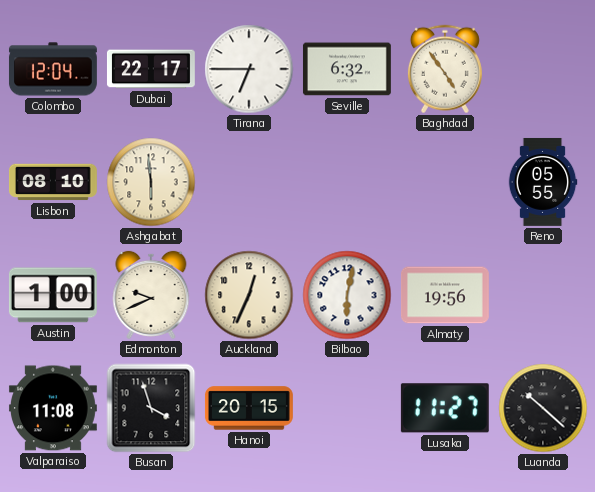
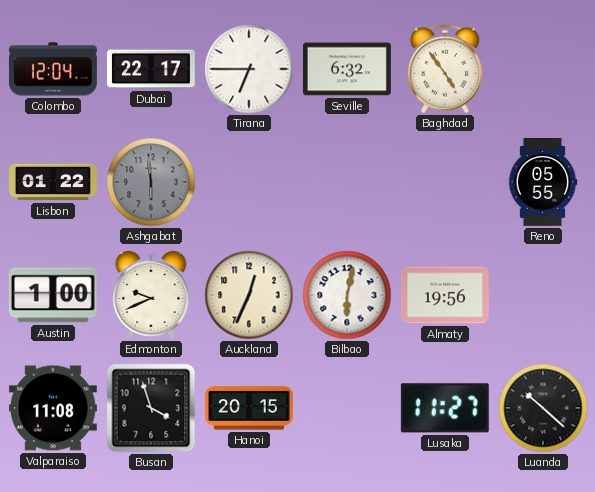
Lisbon: 08:10 -> 01:22
Ashgabat dial: cream -> grey
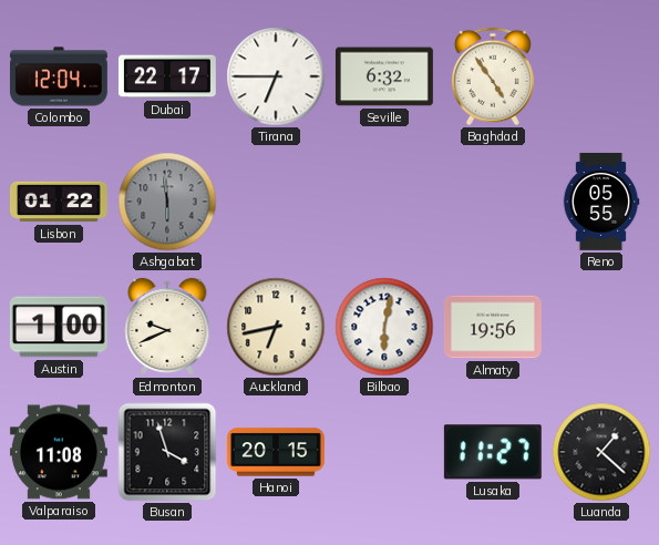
Auckland: 12:34 -> 6:43
Luanda: 10:22 -> 1:22
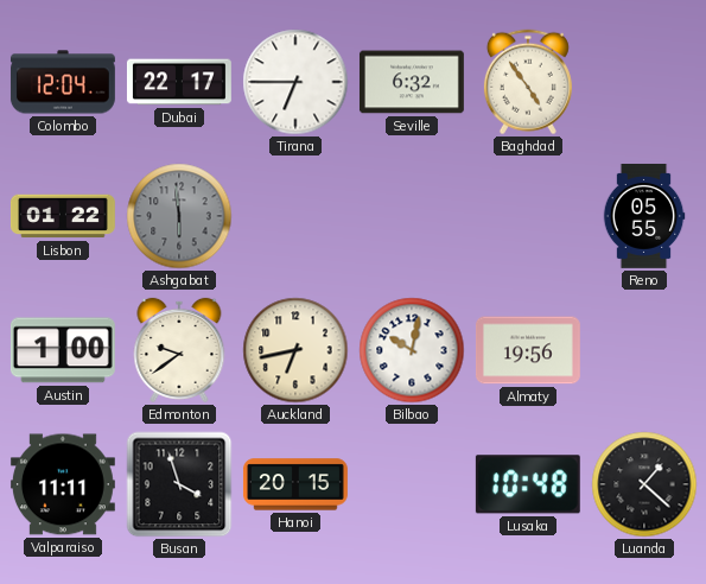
Edmonton: 9:41 -> 9:39
Bilbao: 6:02 -> 10:02
Valparaiso: 11:08 -> 11:11
Lusaka: 11:27 -> 10:48
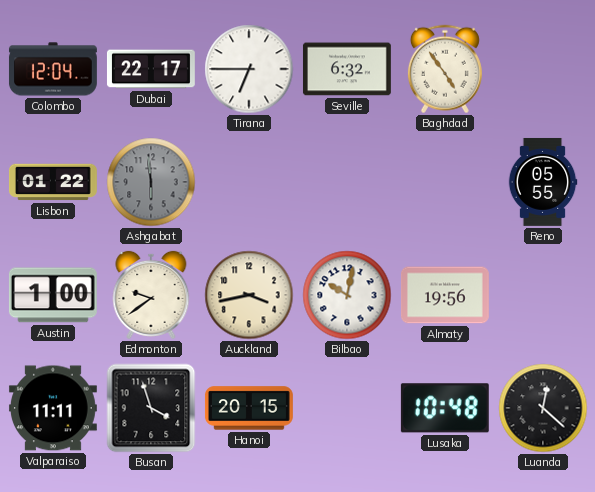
Auckland: 6:43 -> 3:43
Luanda: 1:22 -> 12:22
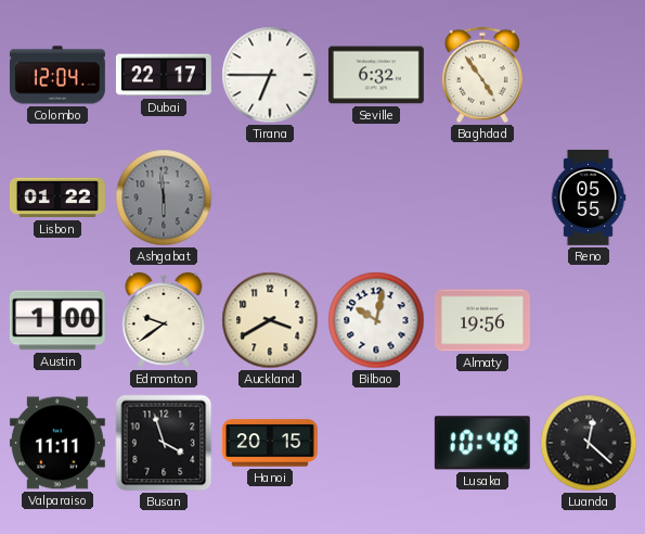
Auckland: 3:43 -> 3:40
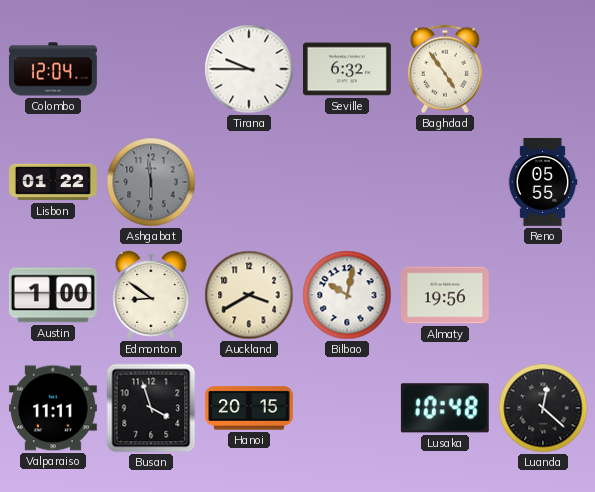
Dubai: 22:17 -> none
Tirana: 6:45 -> 9:45
Edmonton: 9:39 -> 8:51
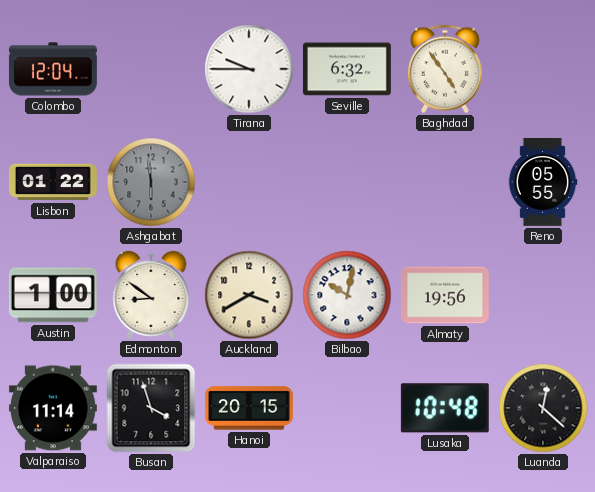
Valparaiso: 11:11 -> 11:14
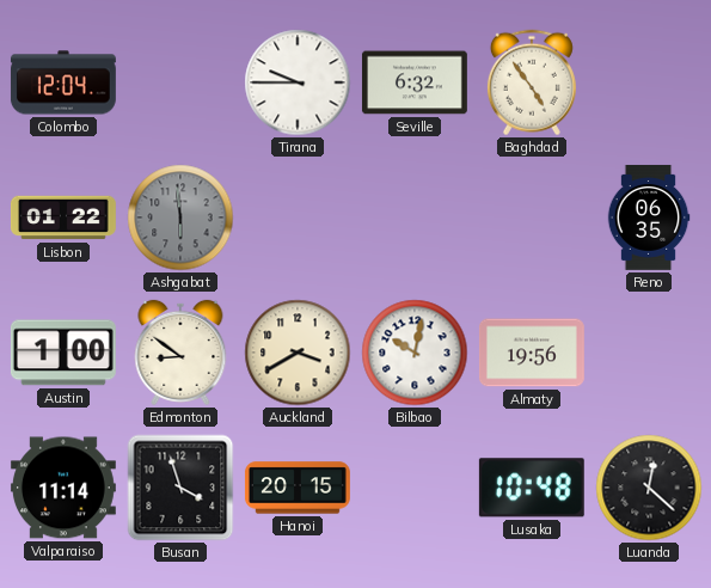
Reno: 05:55 -> 06:35
